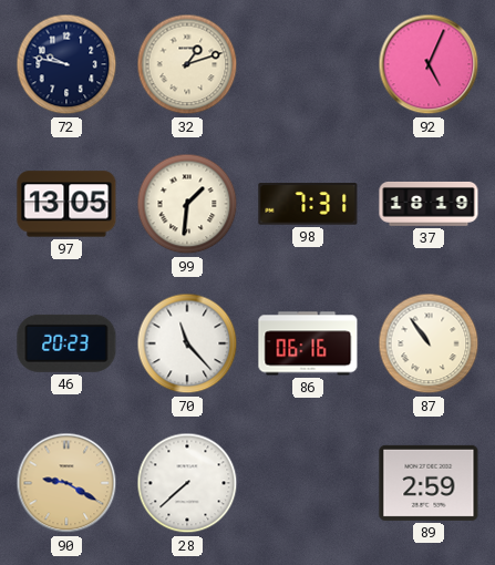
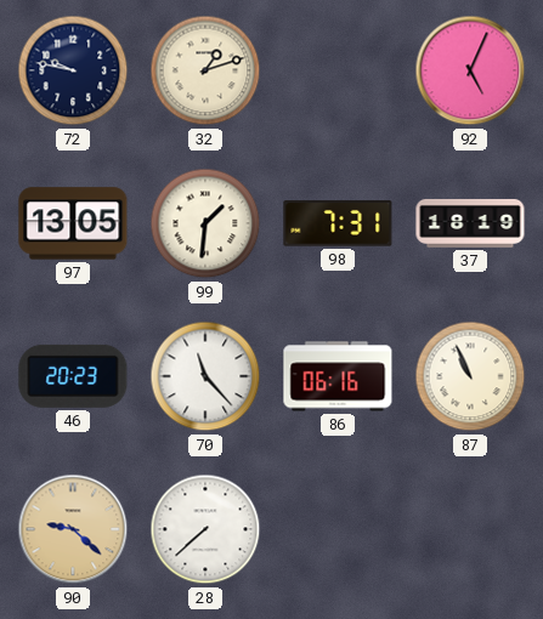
87: 10:54 -> 10:56
90: 9:20 -> 9:22
89: 2:59 -> none
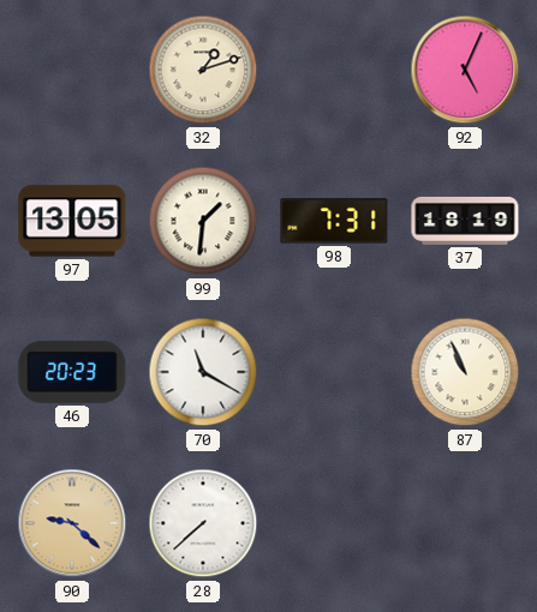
72: 9:47 -> none
70: 11:23 -> 11:20
86: 06:16 -> none
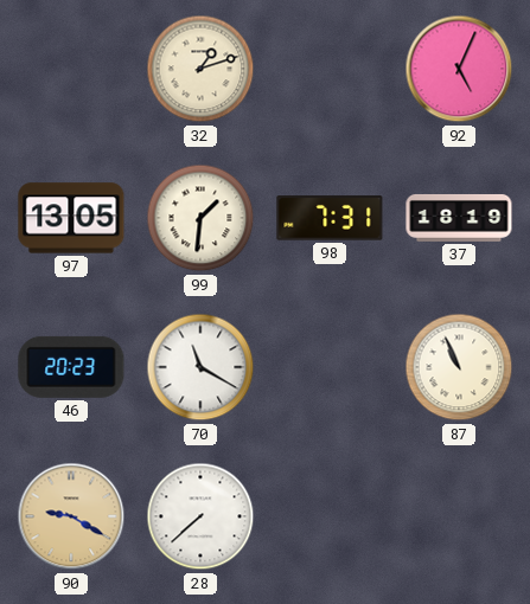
90: 9:22 -> 9:20
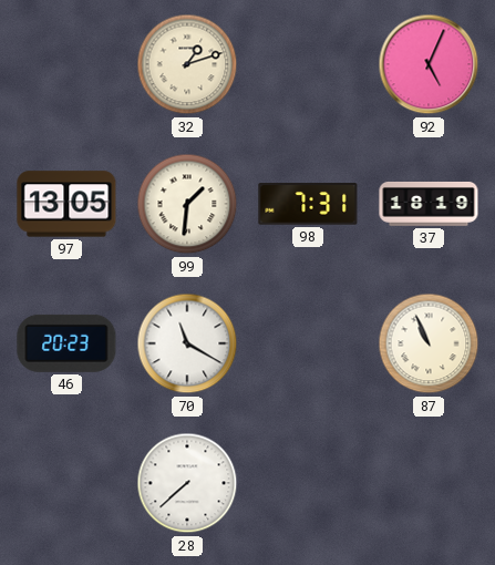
90: 9:20 -> none
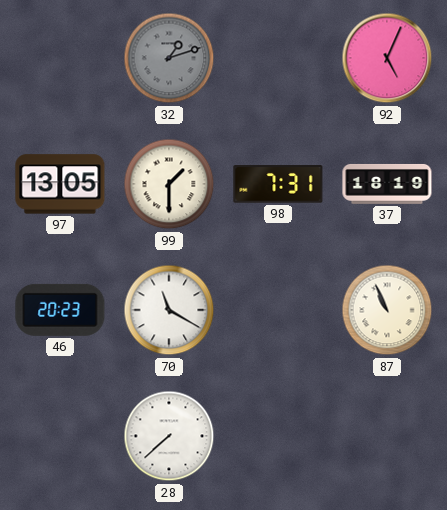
32 dial: cream -> grey
99: 1:31 -> 1:30
